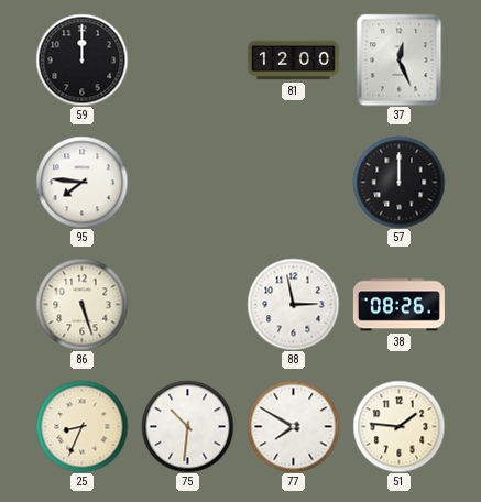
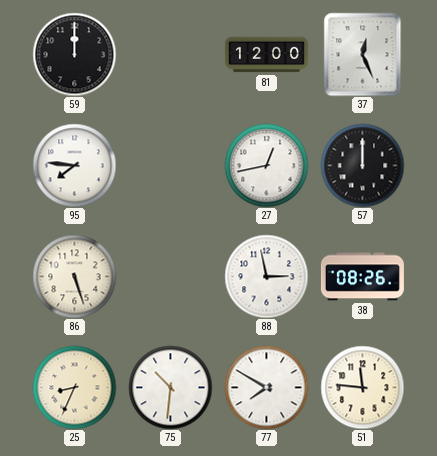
27: none -> 12:43
51: 1:46 -> 11:46
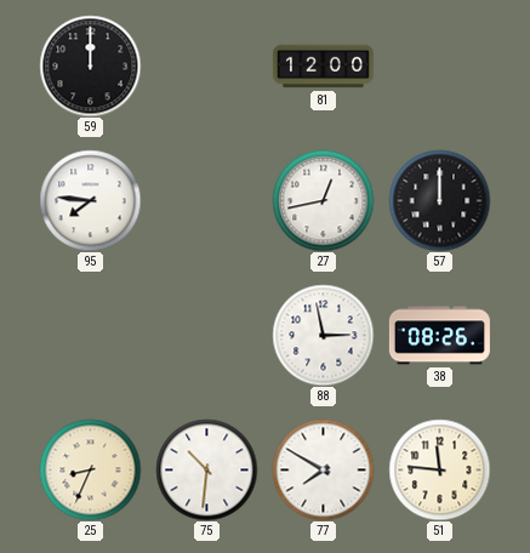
37: 12:26 -> none
86: 5:27 -> none
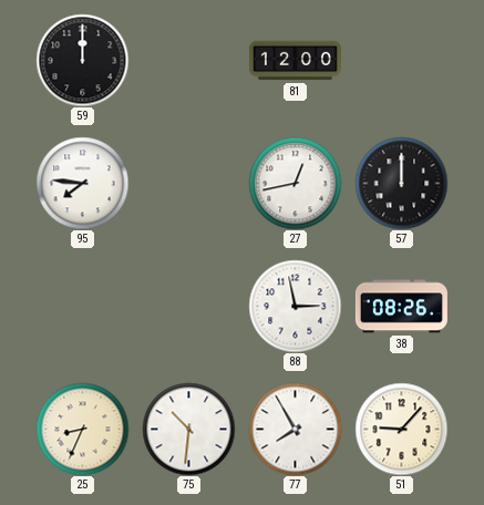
77: 7:50 -> 7:55
51: 11:46 -> 9:07
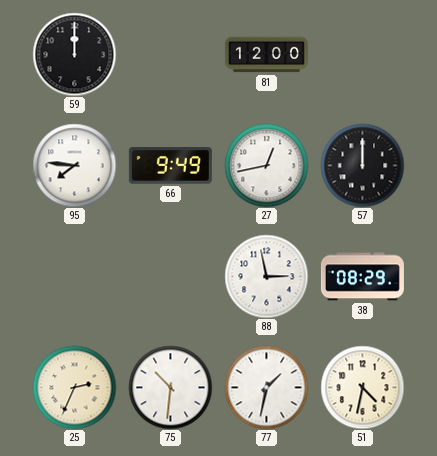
66: none -> 9:49
38: 08:26 -> 08:29
25: 8:34 -> 2:34
77: 7:55 -> 1:32
51: 9:07 -> 4:32
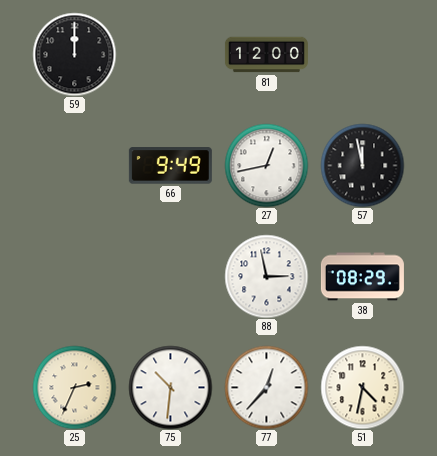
95: 7:46 -> none
57: 12:00 -> 11:58
77: 1:32 -> 12:37
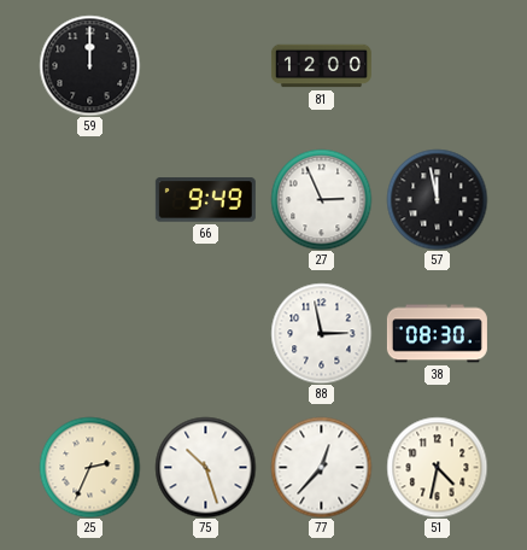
27: 12:43 -> 2:56
38: 08:29 -> 08:30
75: 10:31 -> 10:27
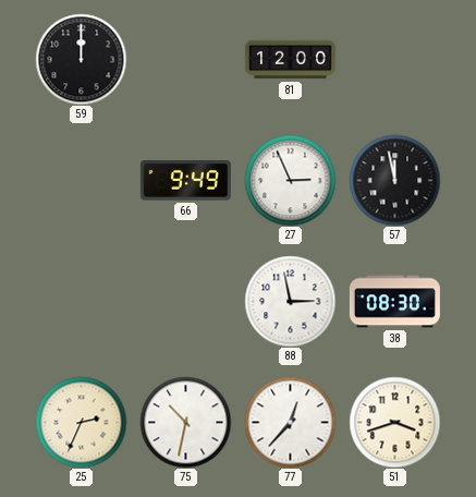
75: 10:27 -> 10:32
51: 4:32 -> 3:42
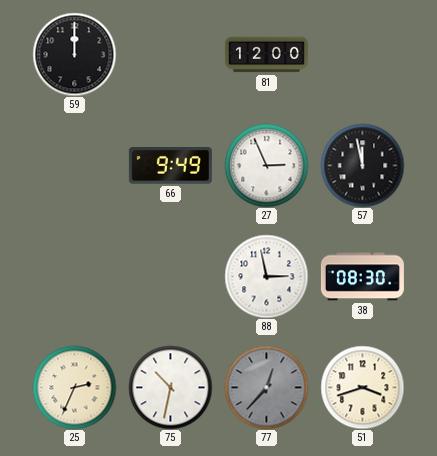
77 dial: white -> grey
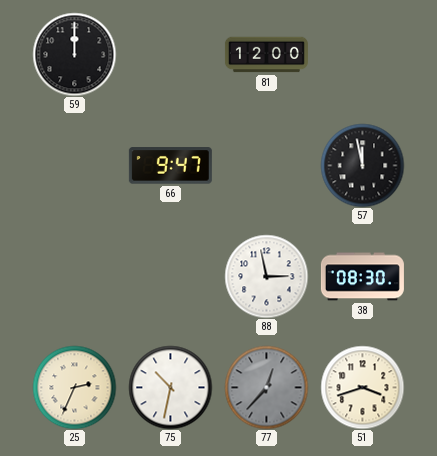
66: 9:49 -> 9:47
27: 2:56 -> none
